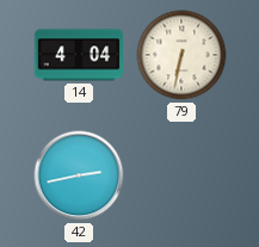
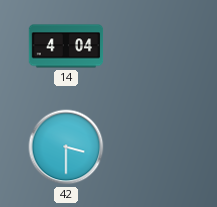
79: 6:32 -> none
42: 2:43 -> 3:30
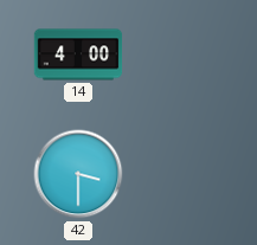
14: 4:04 -> 4:00
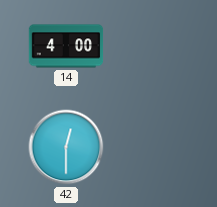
42: 3:30 -> 12:30
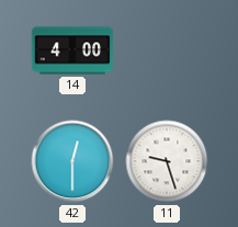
11: none -> 9:27
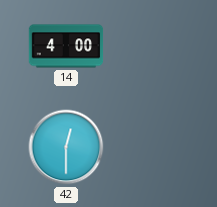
11: 9:27 -> none
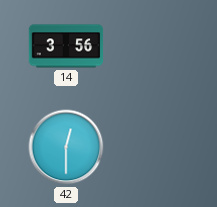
14: 4:00 -> 3:56
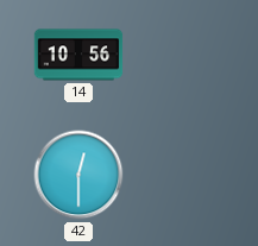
14: 3:56 -> 10:56
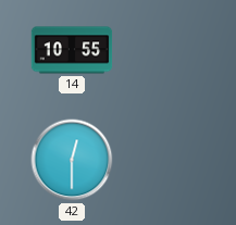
14: 10:56 -> 10:55
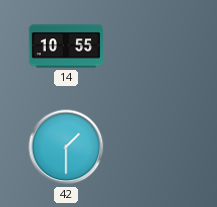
42: 12:30 -> 1:30
